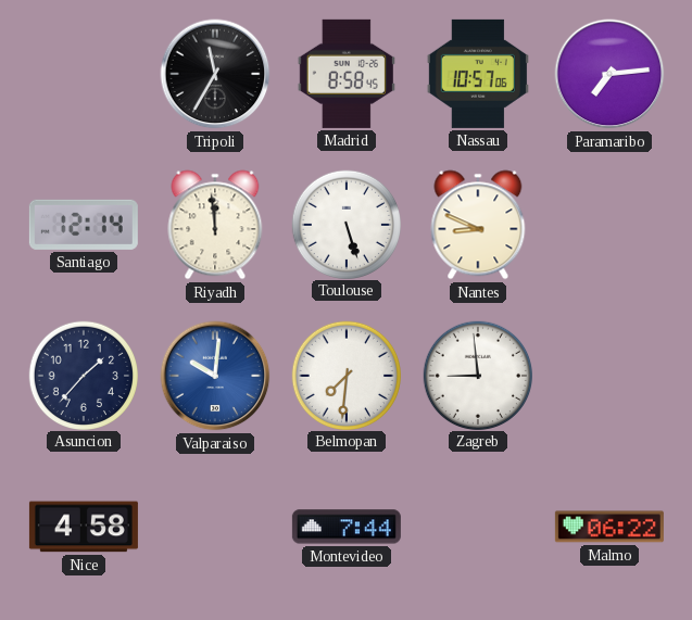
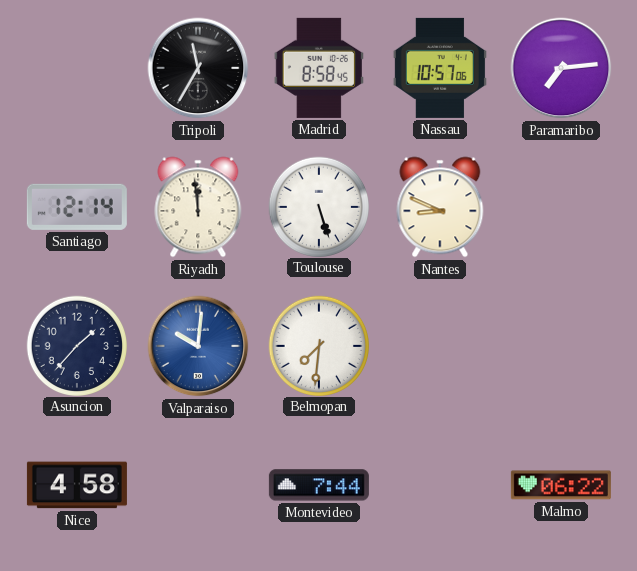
Zagreb: 8:59 -> none
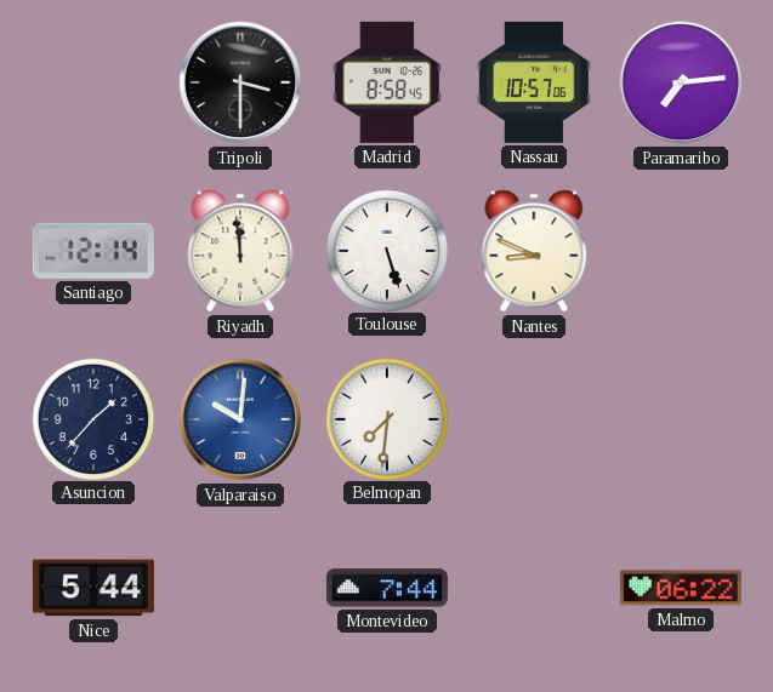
Tripoli: 11:35 -> 3:30
Nice: 4:58 -> 5:44
